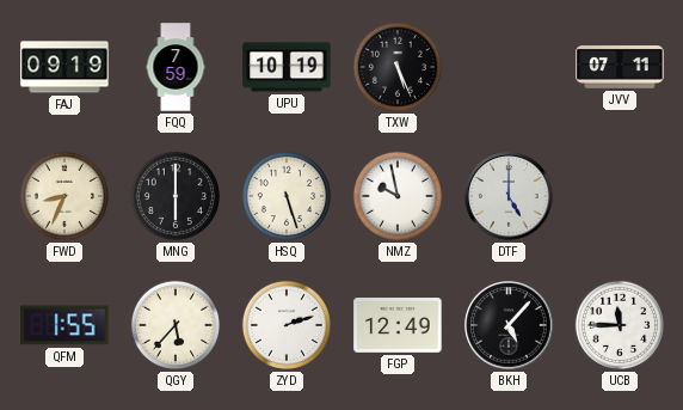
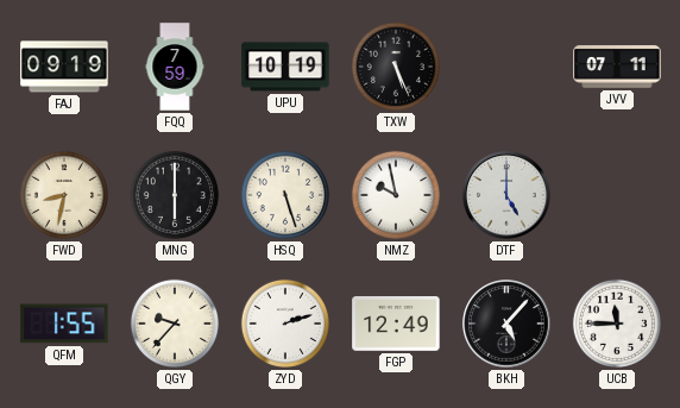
FWD: 8:34 -> 8:32
QGY: 5:37 -> 9:37
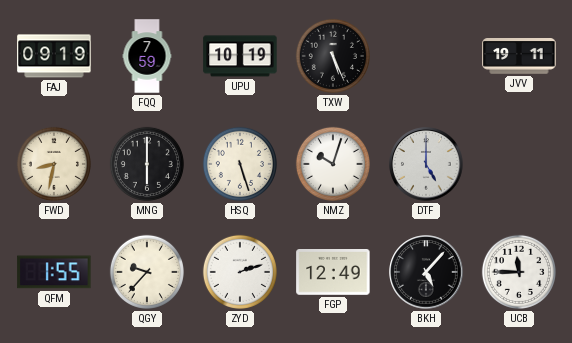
JVV: 07:11 -> 19:11
NMZ: 9:58 -> 10:03
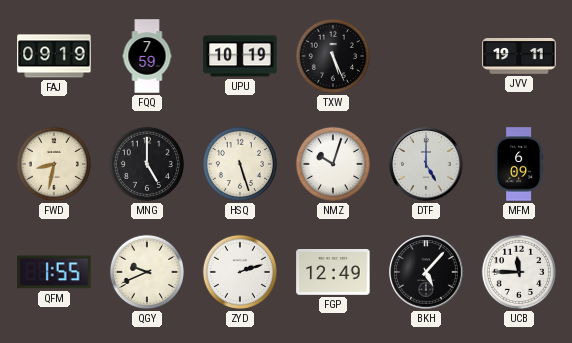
MNG: 6:00 -> 5:00
MFM: none -> 6:09
QGY: 9:37 -> 9:41
